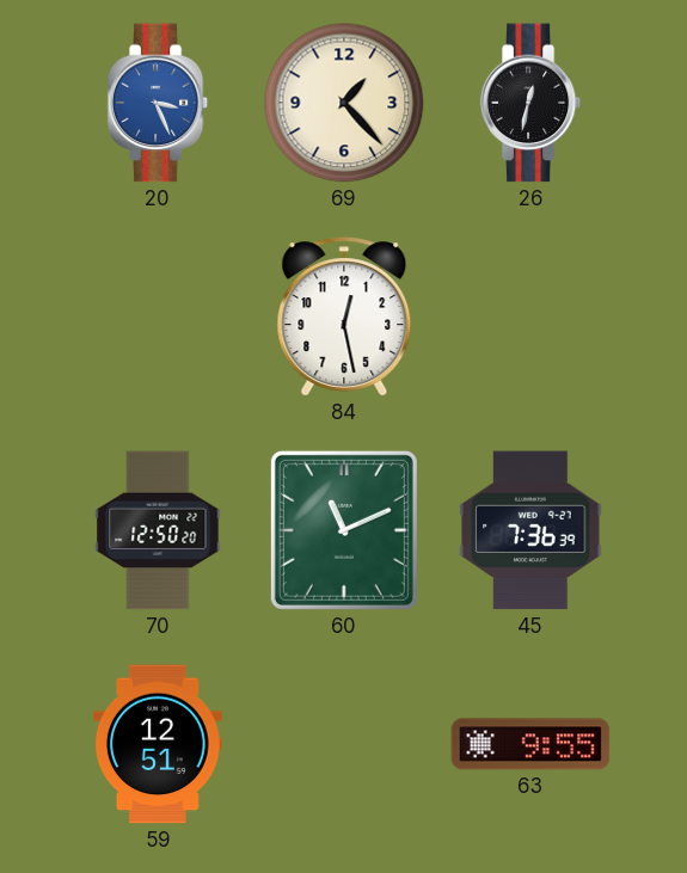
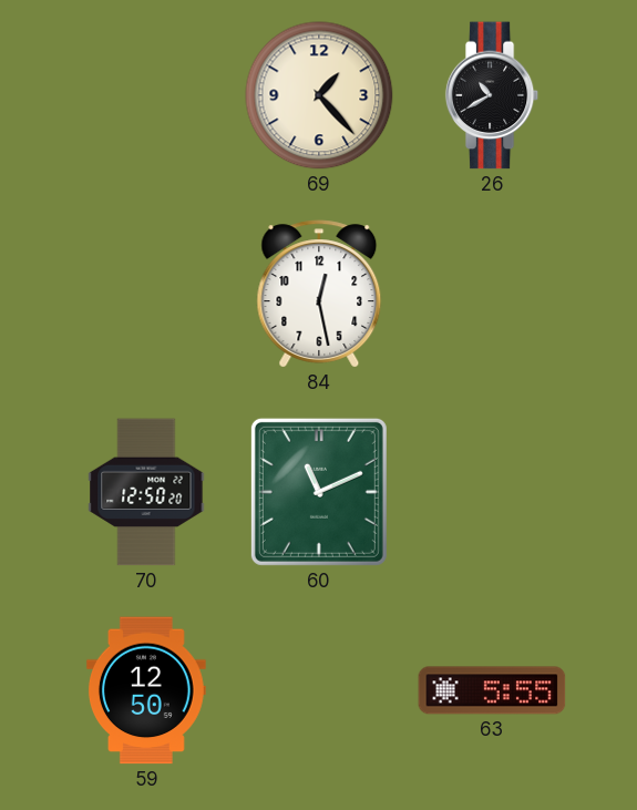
20: 3:26 -> none
26: 12:32 -> 10:40
45: 7:36 -> none
59: 12:51 -> 12:50
63: 9:55 -> 5:55
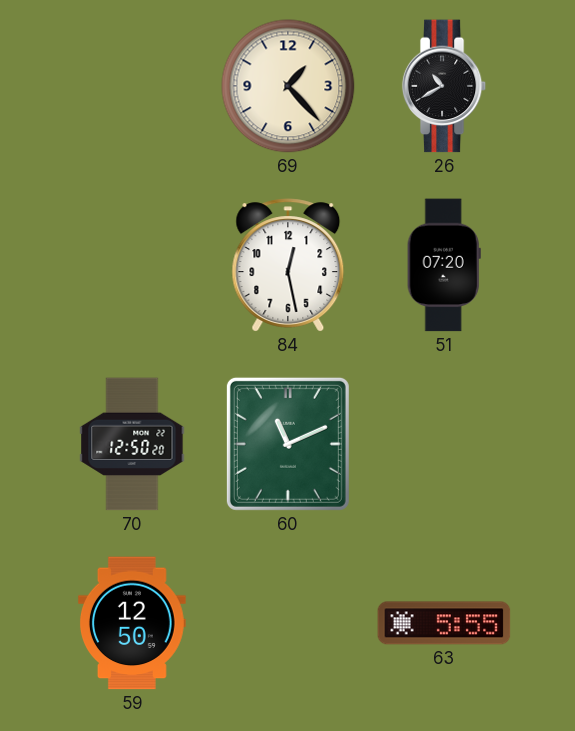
51: none -> 07:20
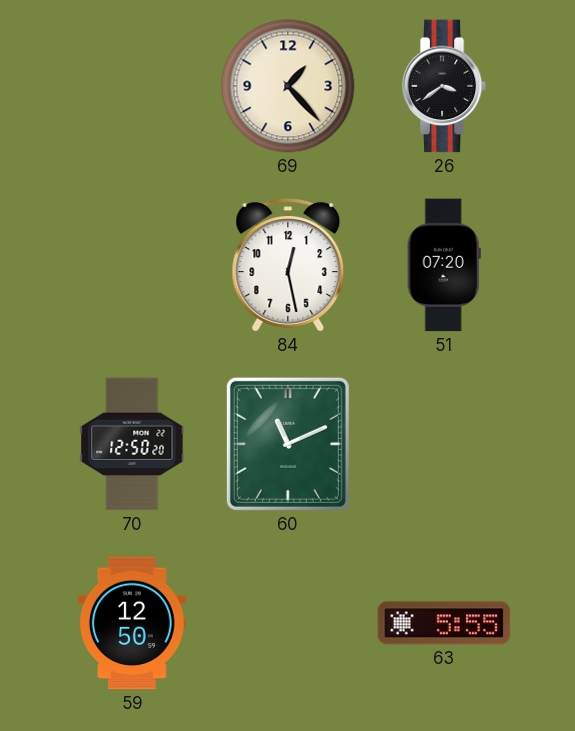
26: 10:40 -> 3:39
